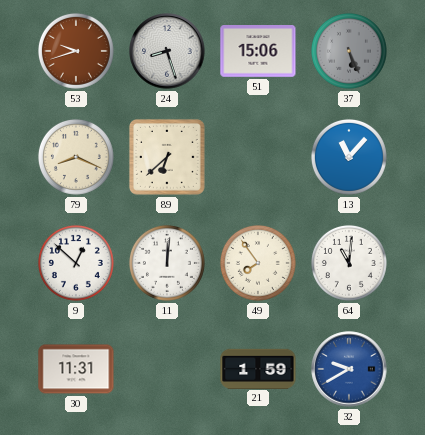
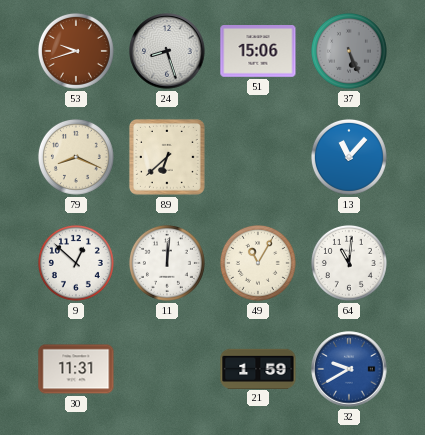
49: 7:54 -> 11:05
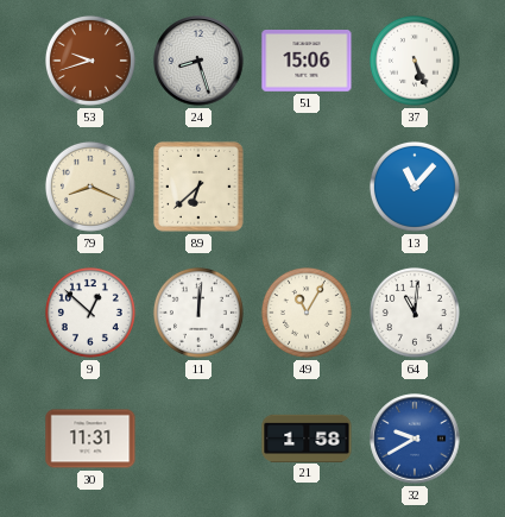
37 dial: grey -> white
21: 1:59 -> 1:58
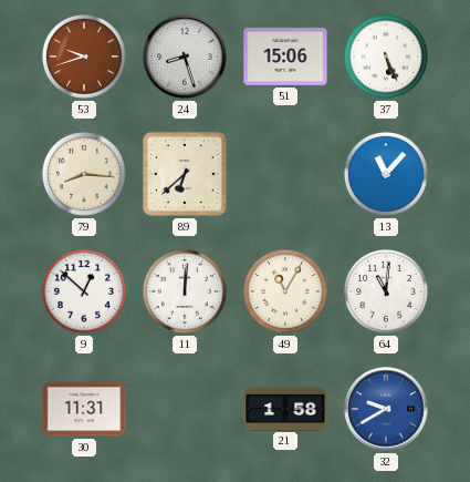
79: 8:19 -> 8:16
